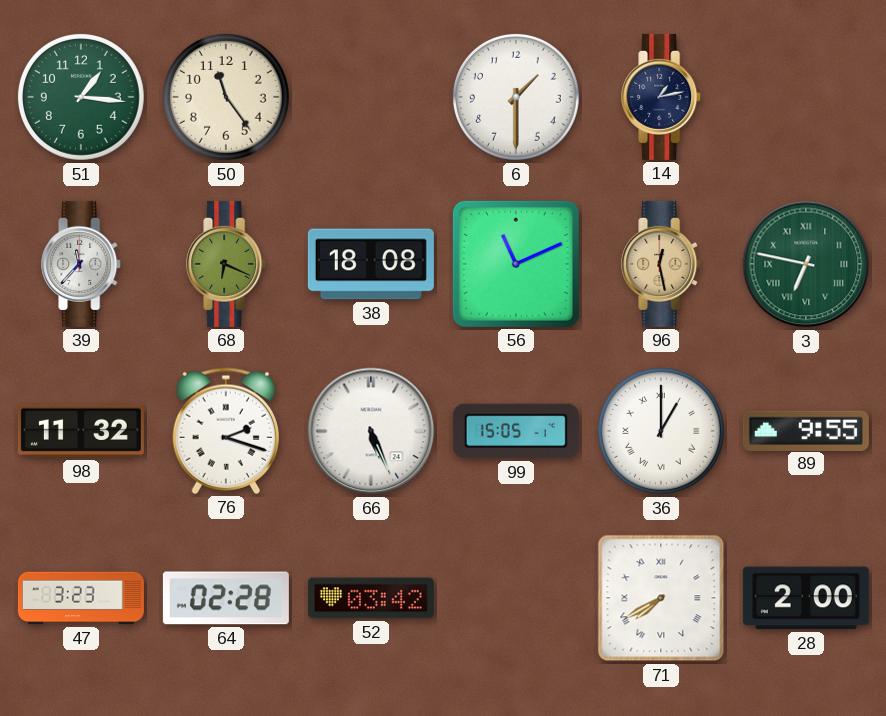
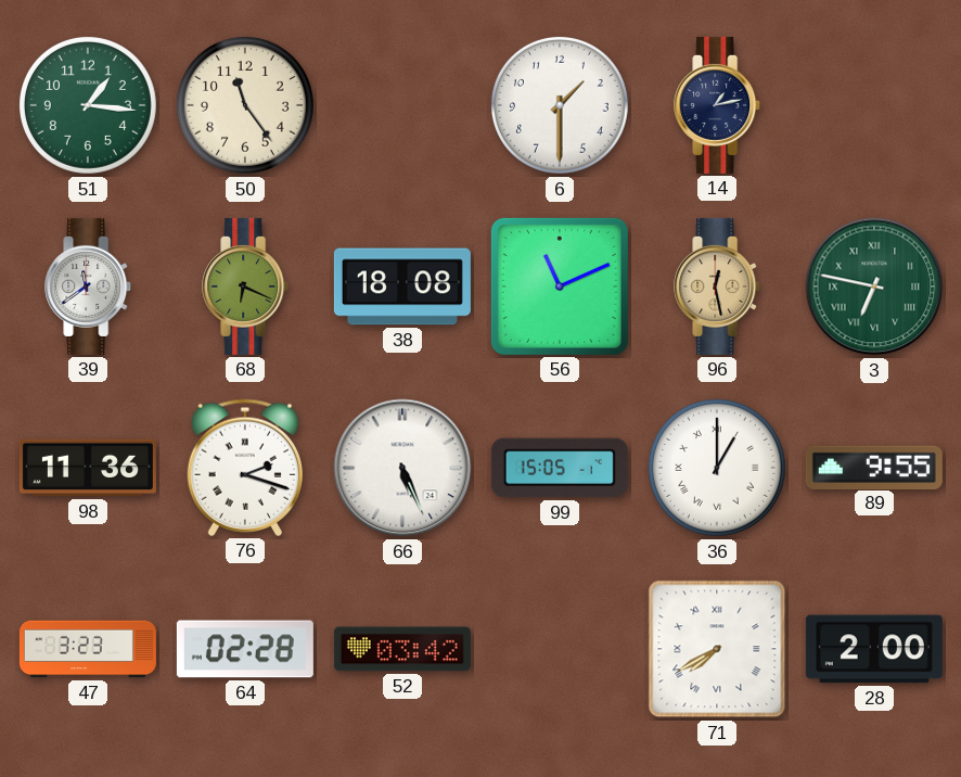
39: 11:37 -> 11:39
98: 11:32 -> 11:36
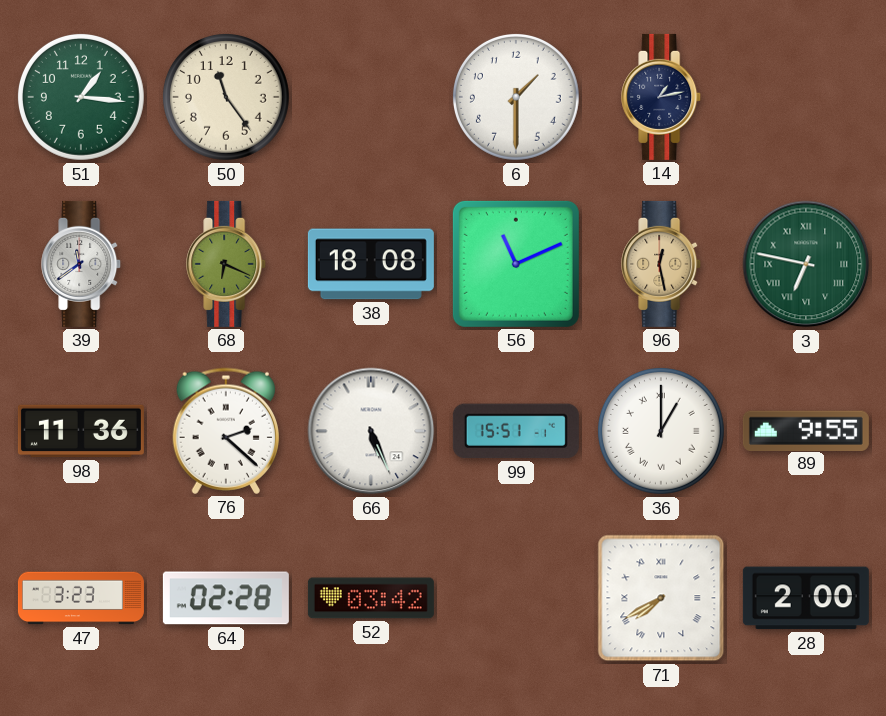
76: 2:18 -> 2:22
99: 15:05 -> 15:51
